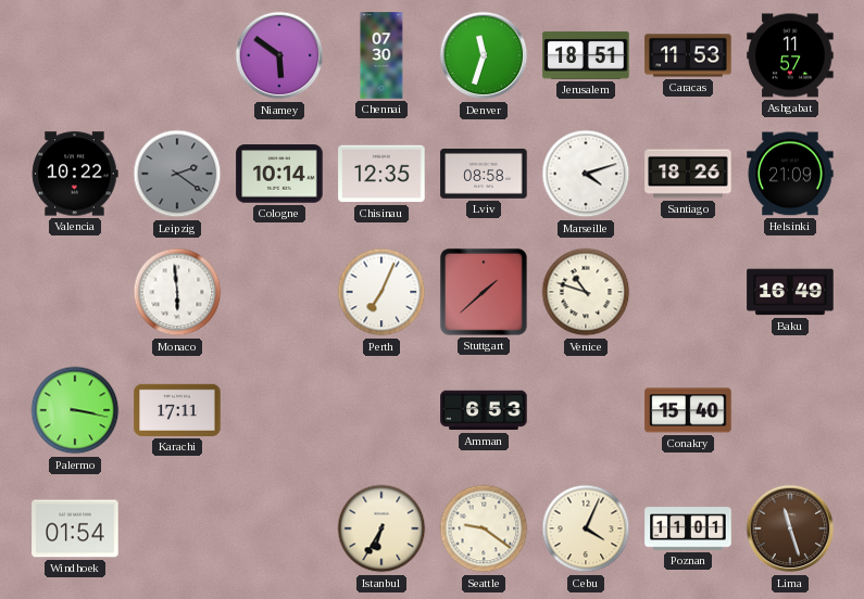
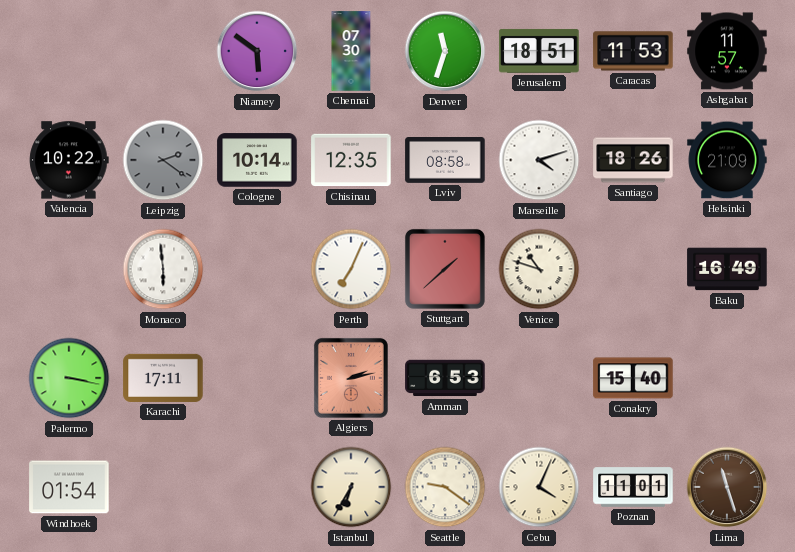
Algiers: none -> 2:13
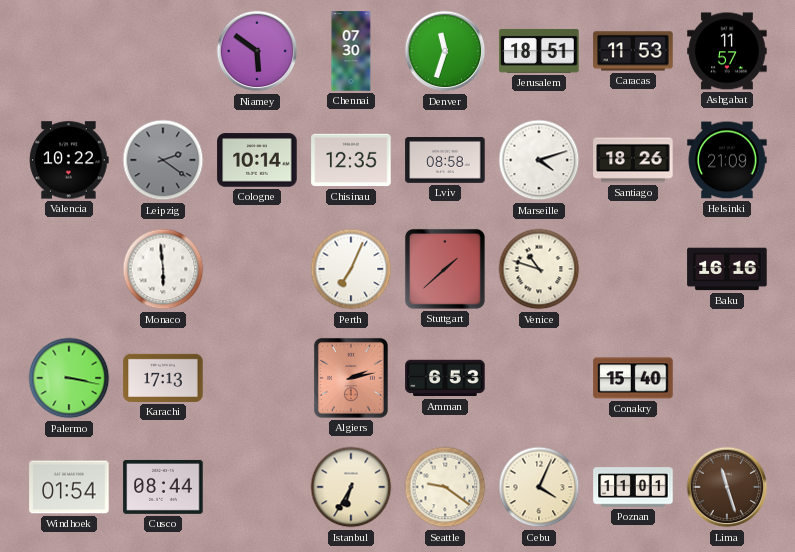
Baku: 16:49 -> 16:16
Karachi: 17:11 -> 17:13
Cusco: none -> 08:44
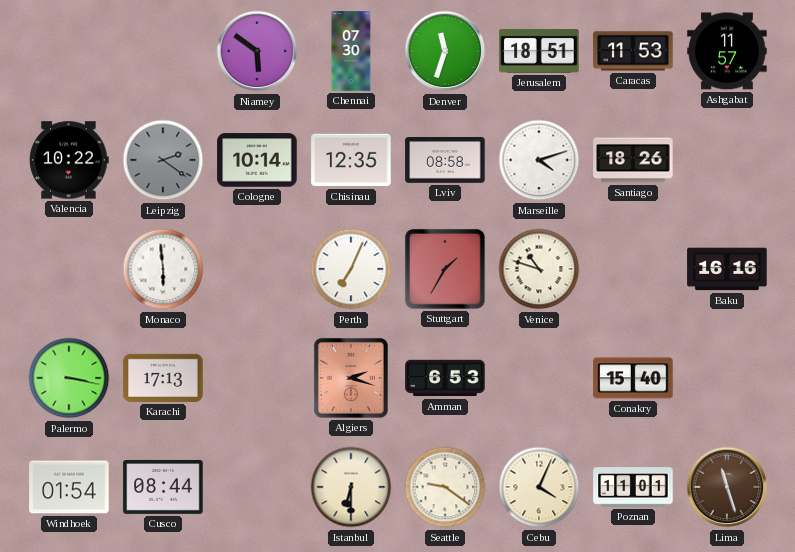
Helsinki: 21:09 -> none
Stuttgart: 1:38 -> 1:35
Algiers: 2:13 -> 2:18
Istanbul: 6:35 -> 6:30
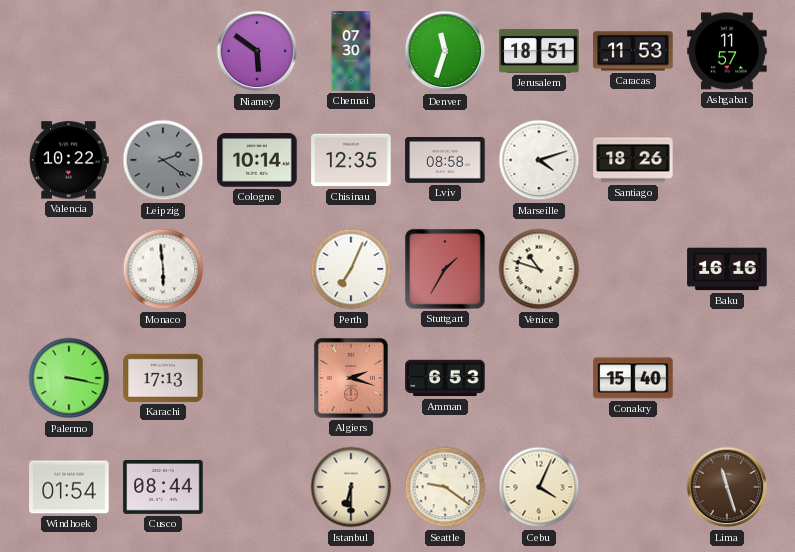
Poznan: 11:01 -> none
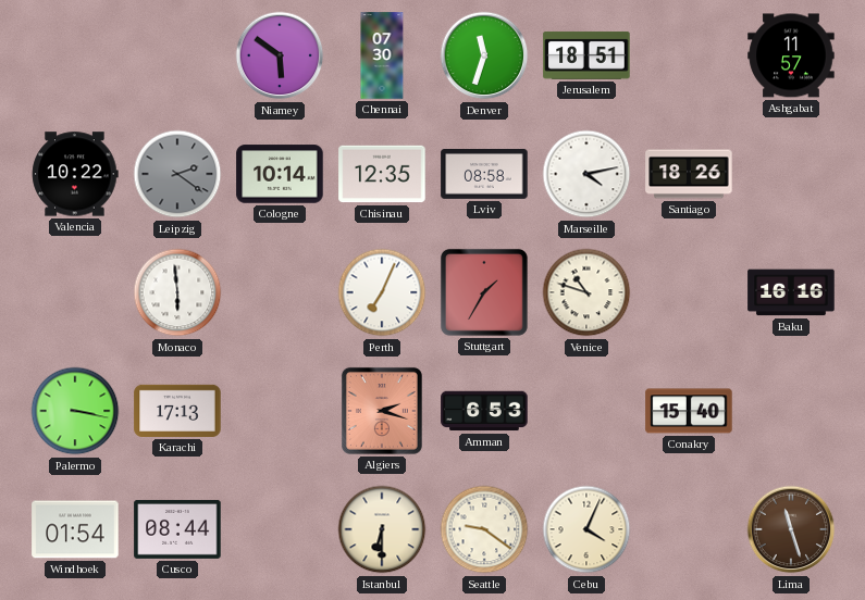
Caracas: 11:53 -> none
Marseille: 4:12 -> 4:13
